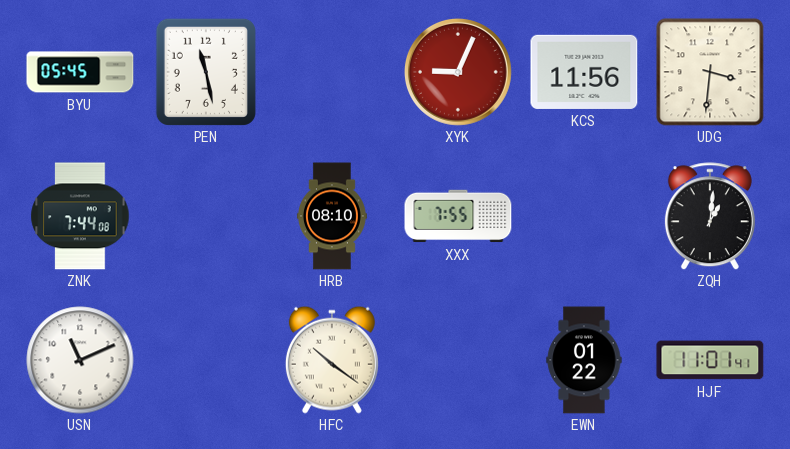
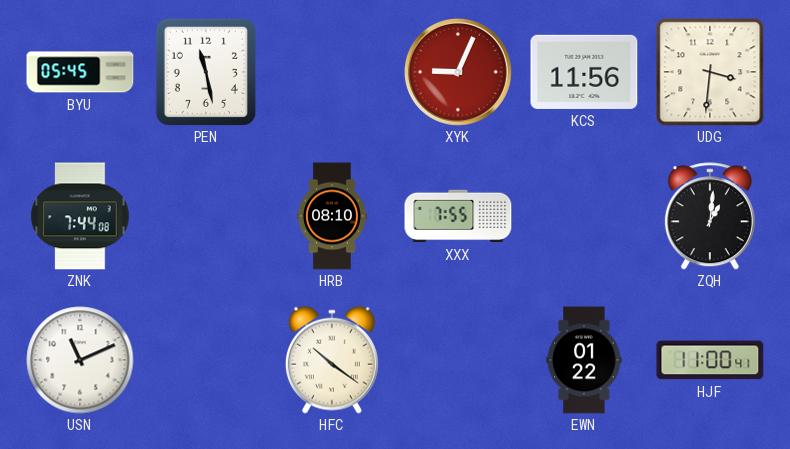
HJF: 11:01 -> 11:00
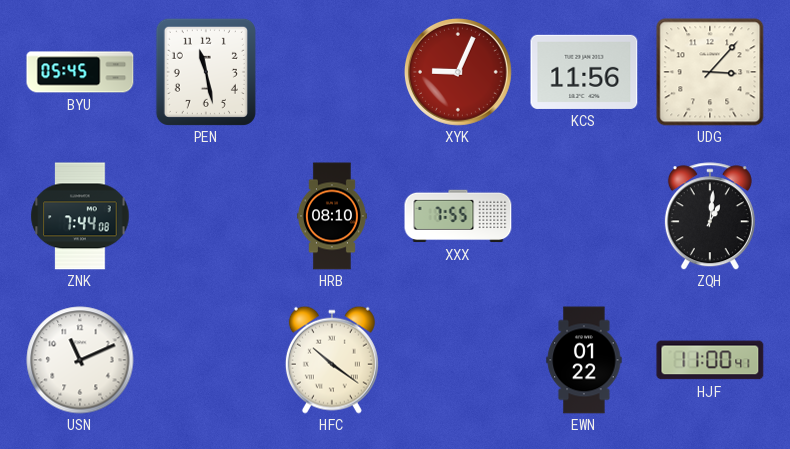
UDG: 3:31 -> 3:07
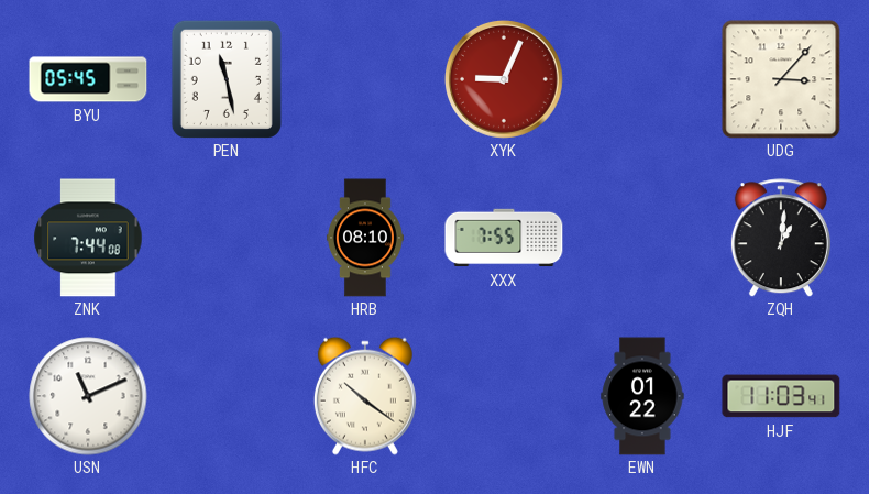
KCS: 11:56 -> none
HJF: 11:00 -> 11:03
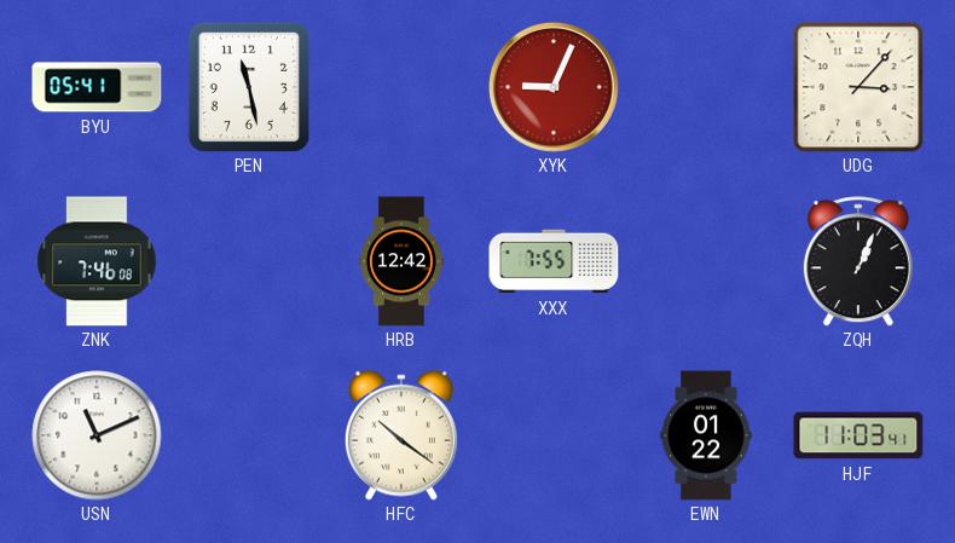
BYU: 05:45 -> 05:41
ZNK: 7:44 -> 7:46
HRB: 08:10 -> 12:42
ZQH: 1:01 -> 1:04
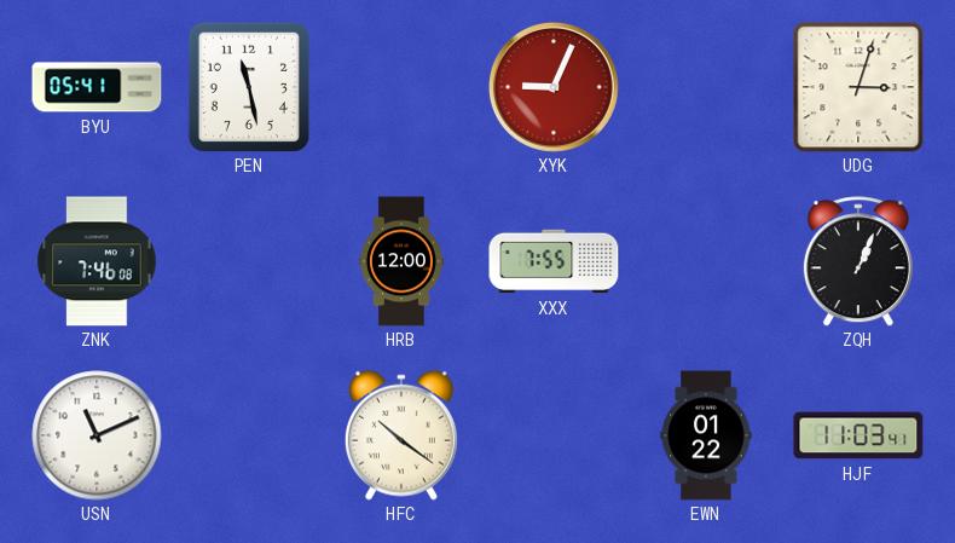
UDG: 3:07 -> 3:03
HRB: 12:42 -> 12:00
